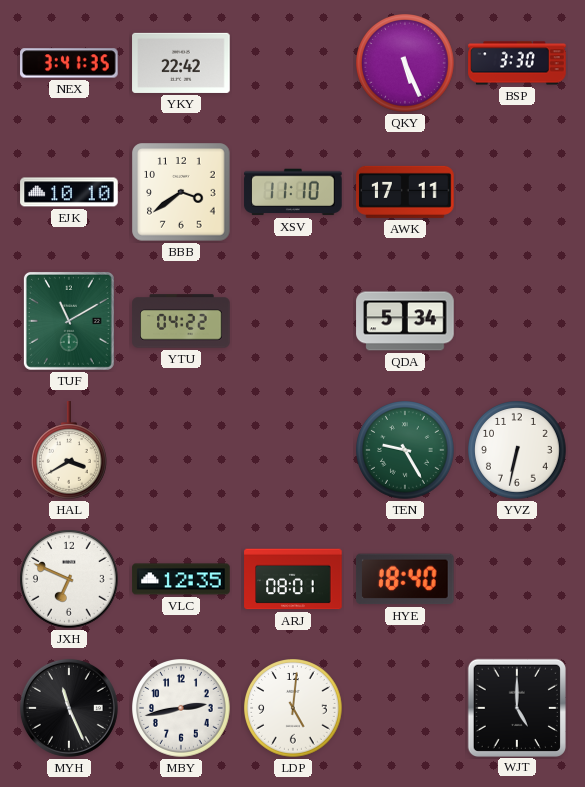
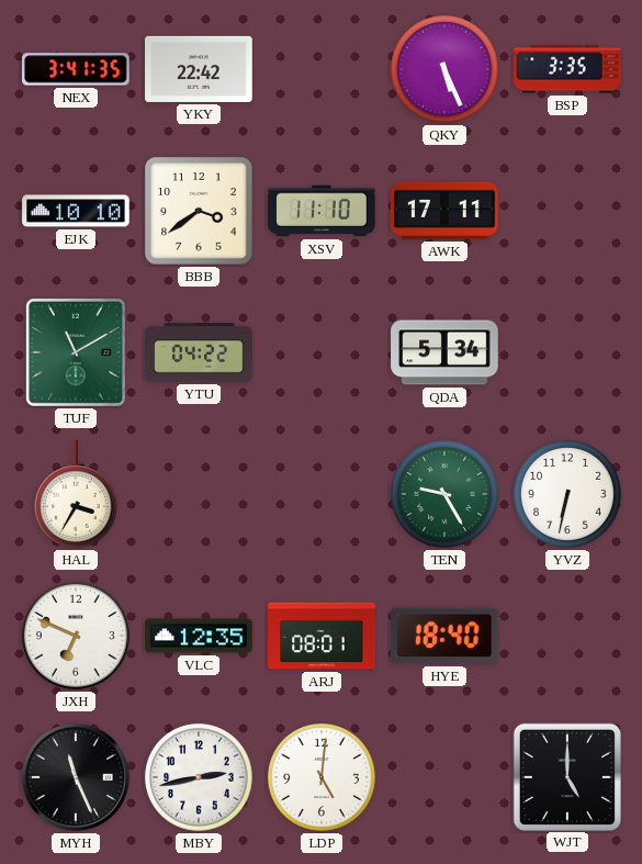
BSP: 3:30 -> 3:35
HAL: 3:40 -> 3:35
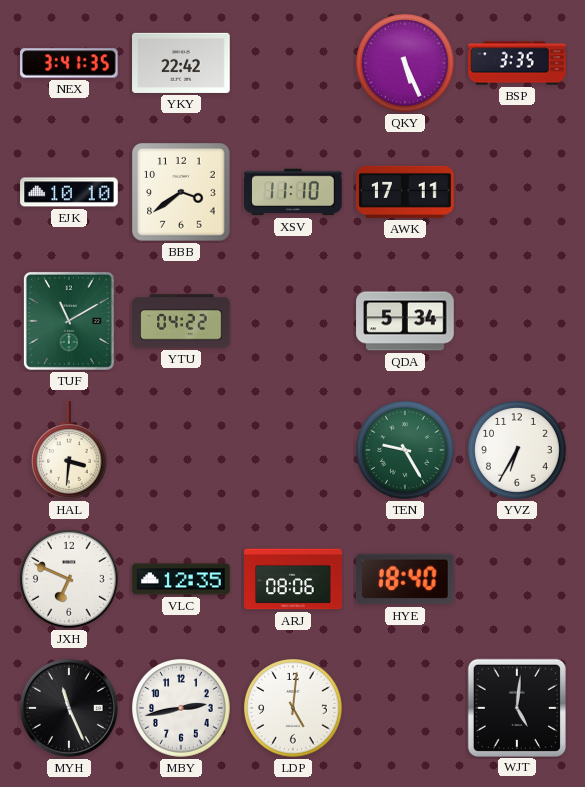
HAL: 3:35 -> 3:31
YVZ: 6:32 -> 6:35
ARJ: 08:01 -> 08:06
WJT: 5:00 -> 5:01
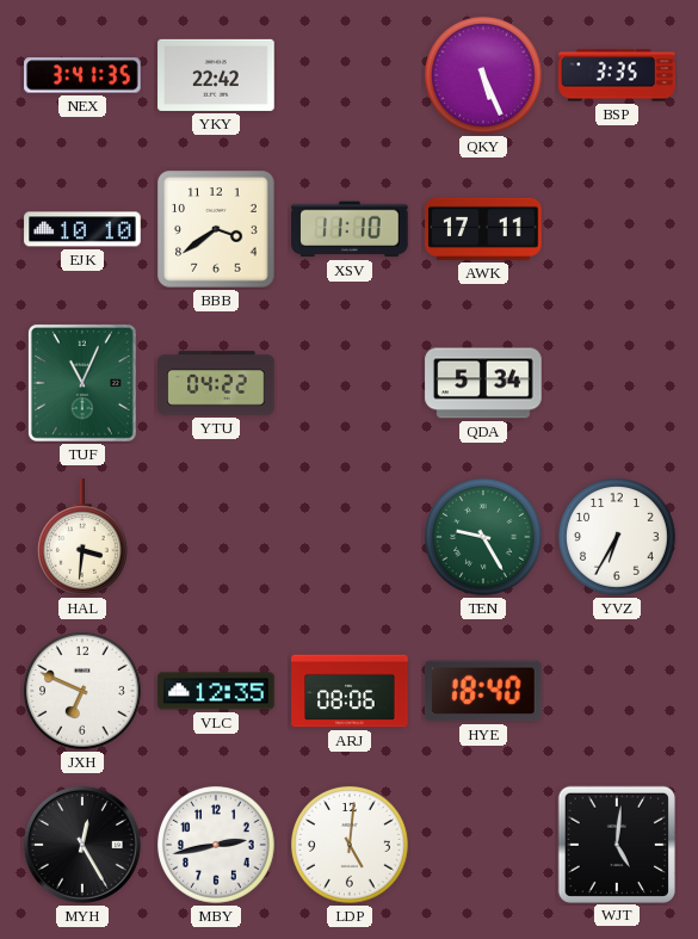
TUF: 11:10 -> 11:04
MYH: 11:26 -> 12:25
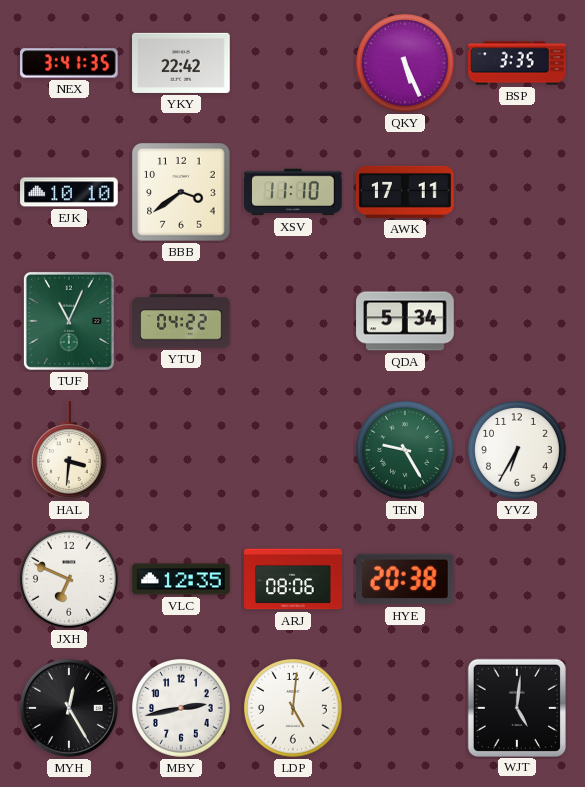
HYE: 18:40 -> 20:38
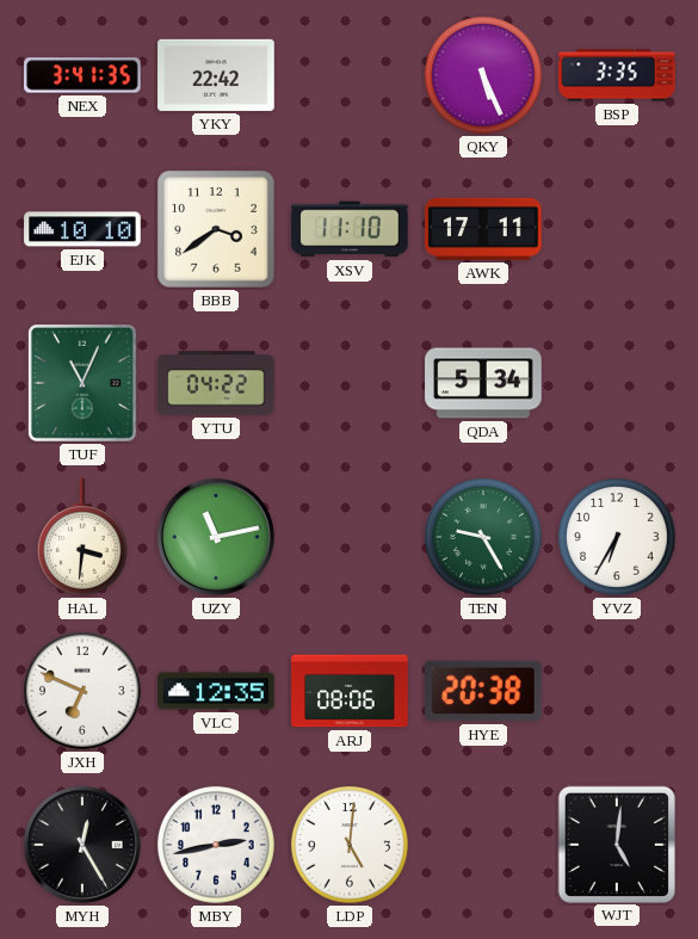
UZY: none -> 11:13
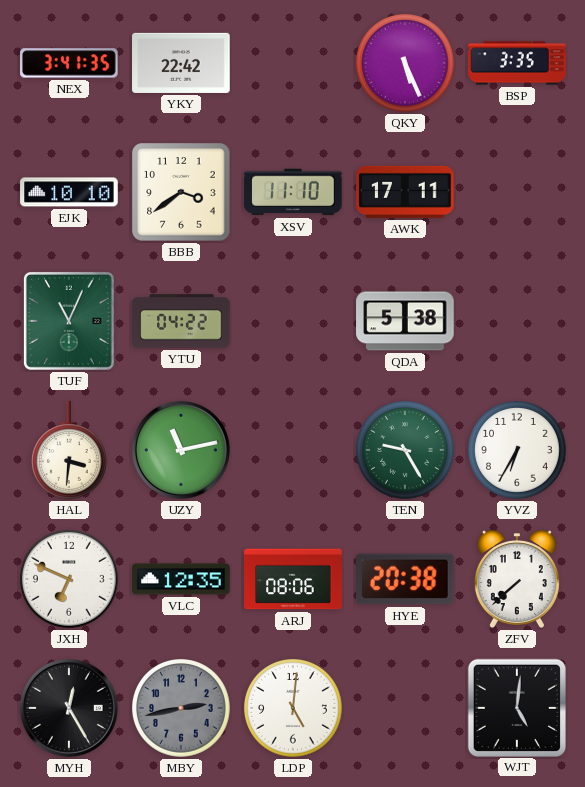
QDA: 5:34 -> 5:38
ZFV: none -> 7:38
MBY dial: white -> grey
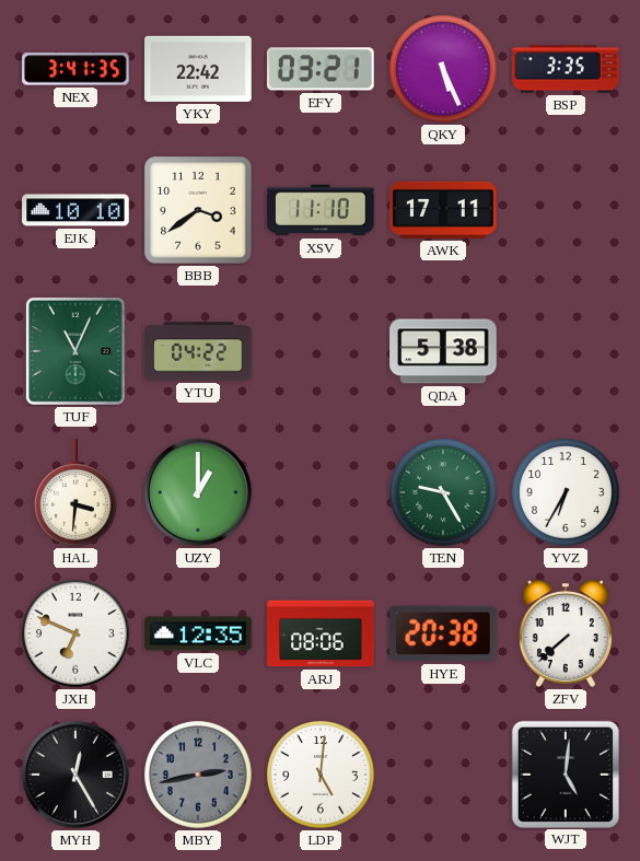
EFY: none -> 03:21
UZY: 11:13 -> 1:00
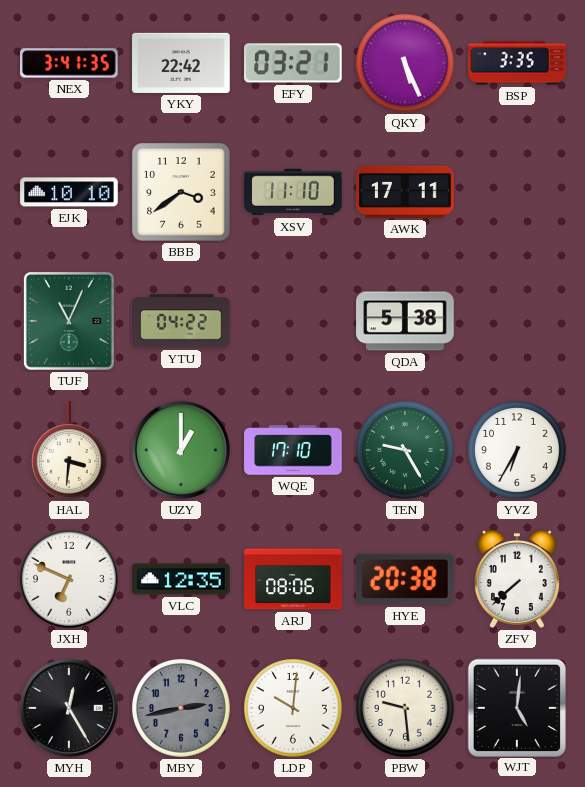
WQE: none -> 17:10
LDP: 5:01 -> 10:01
PBW: none -> 9:29
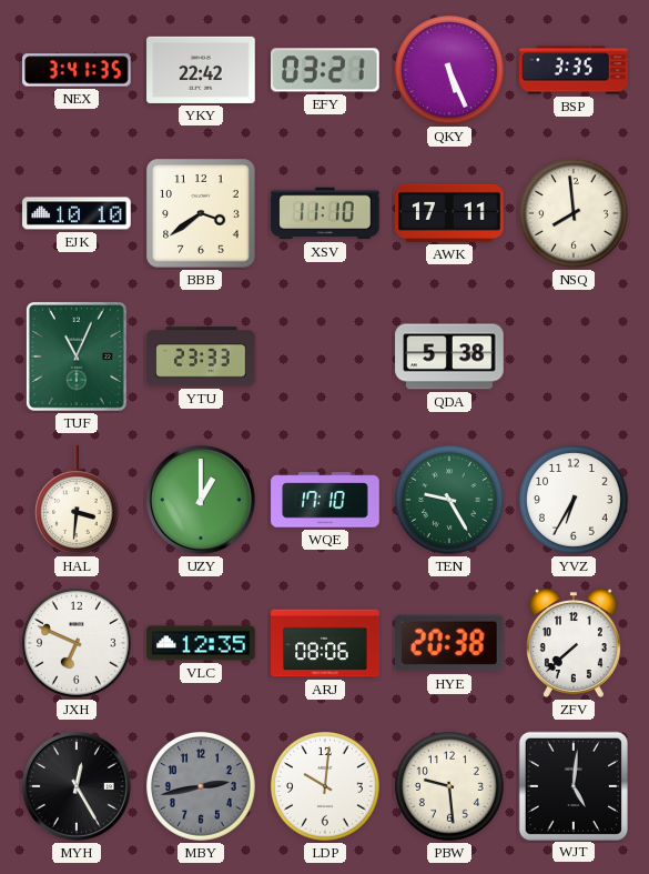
NSQ: none -> 7:59
YTU: 04:22 -> 23:33
